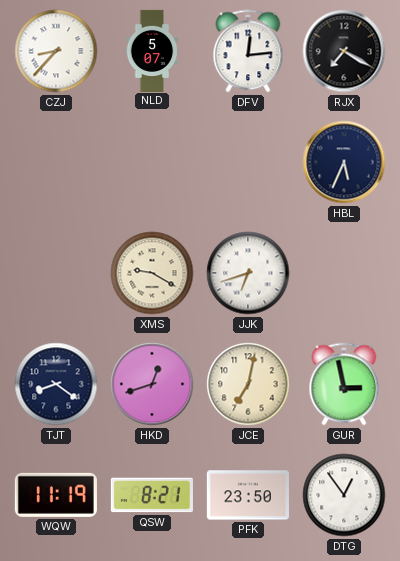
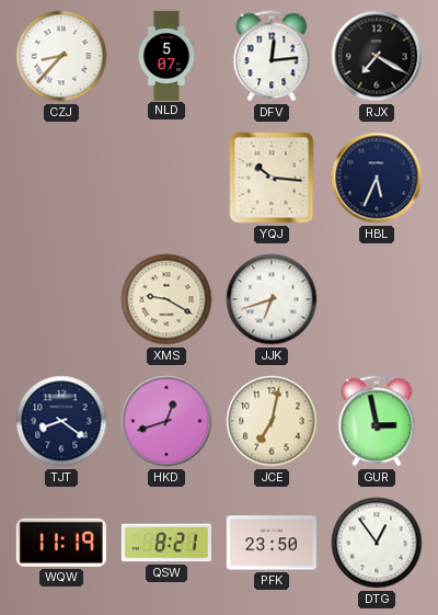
YQJ: none -> 10:16
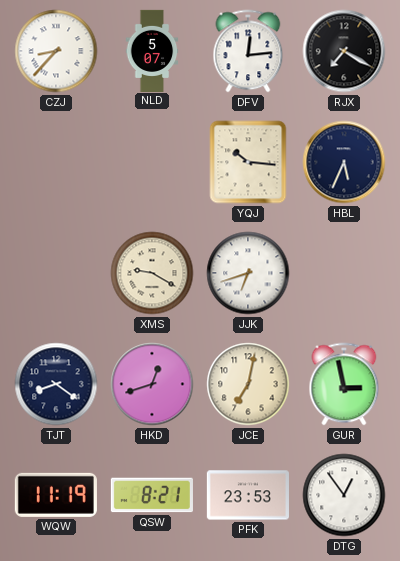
PFK: 23:50 -> 23:53
